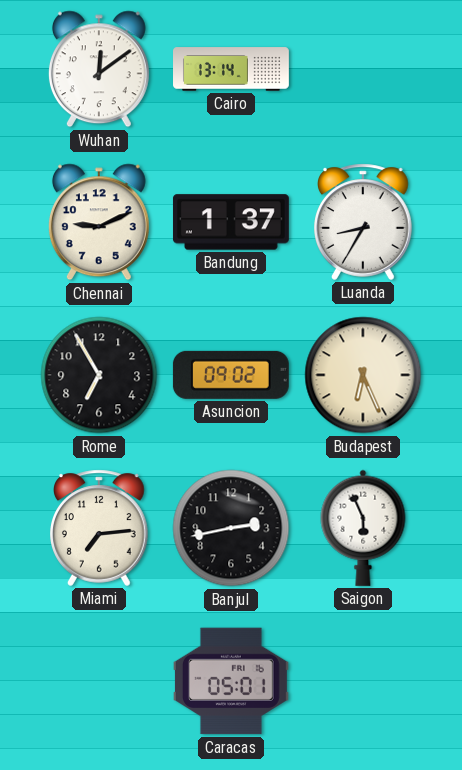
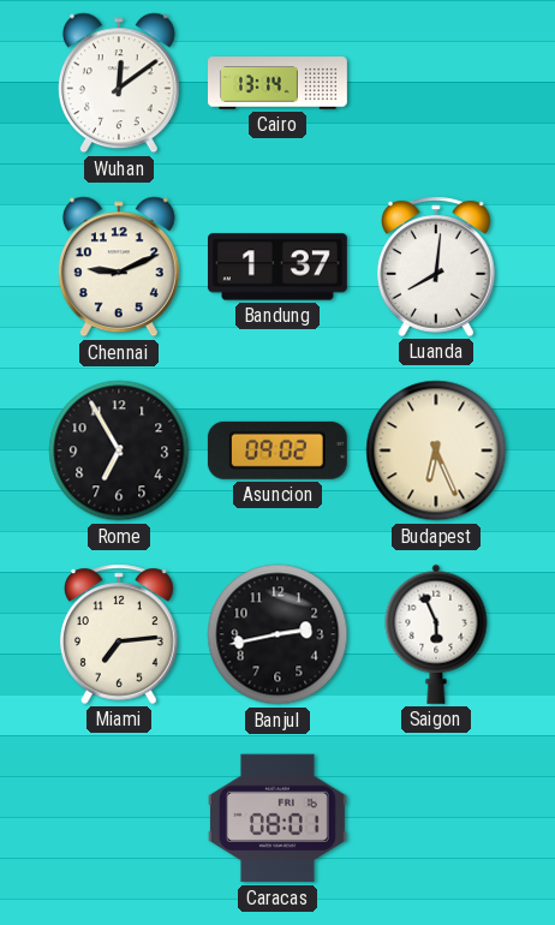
Luanda: 8:35 -> 8:01
Caracas: 05:01 -> 08:01
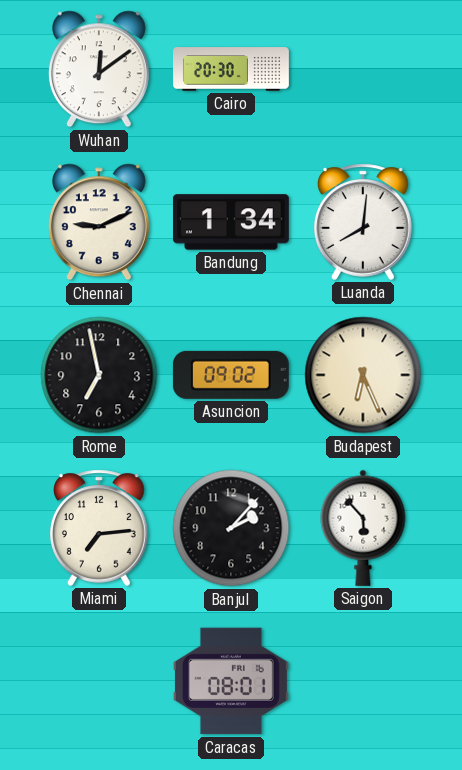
Cairo: 13:14 -> 20:30
Bandung: 1:37 -> 1:34
Rome: 6:55 -> 6:58
Banjul: 2:43 -> 2:07
Saigon: 5:56 -> 5:53
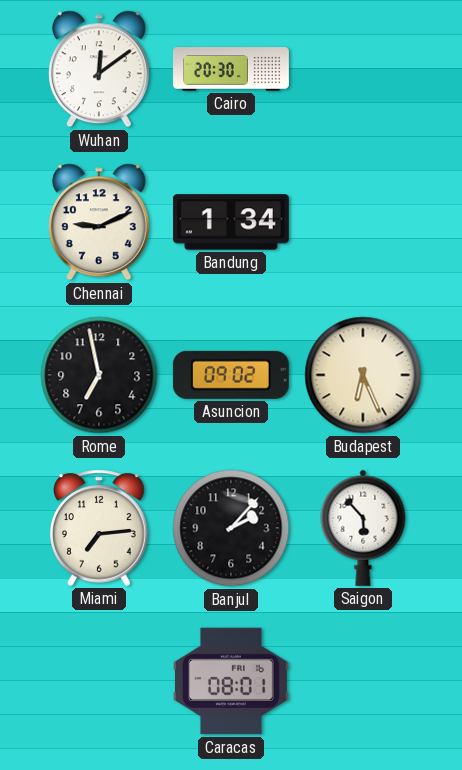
Luanda: 8:01 -> none
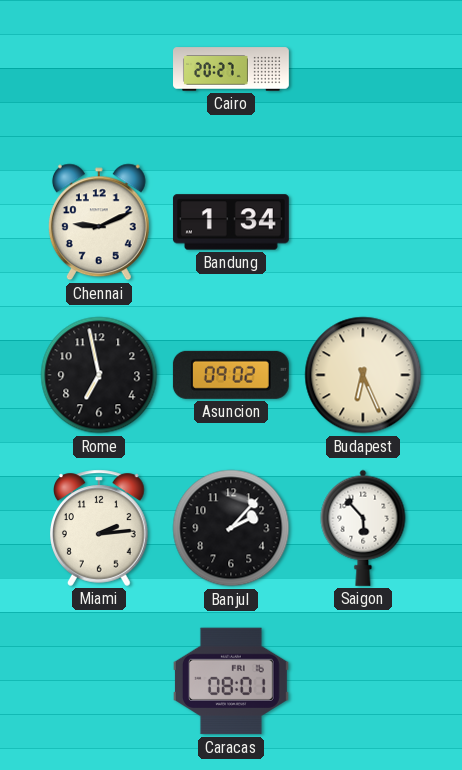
Wuhan: 12:09 -> none
Cairo: 20:30 -> 20:27
Miami: 7:14 -> 2:14
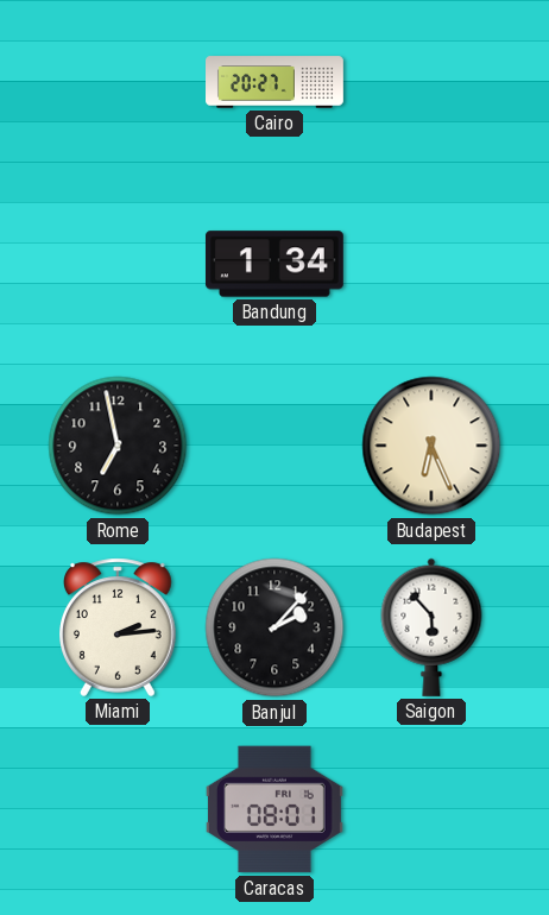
Chennai: 9:11 -> none
Asuncion: 09:02 -> none
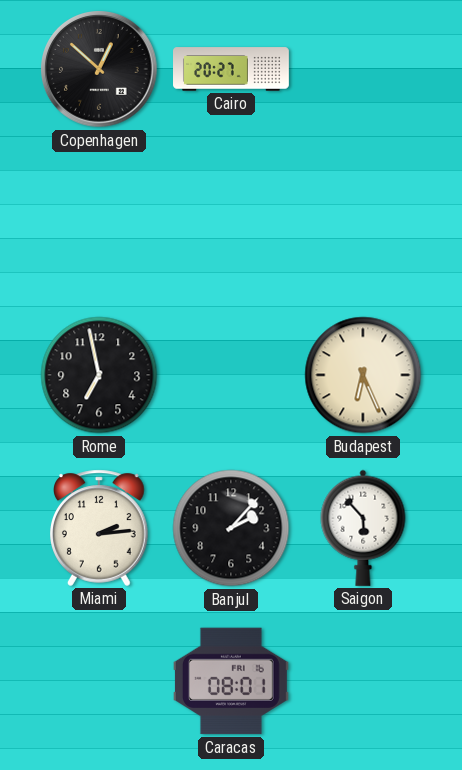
Copenhagen: none -> 12:52
Bandung: 1:34 -> none
